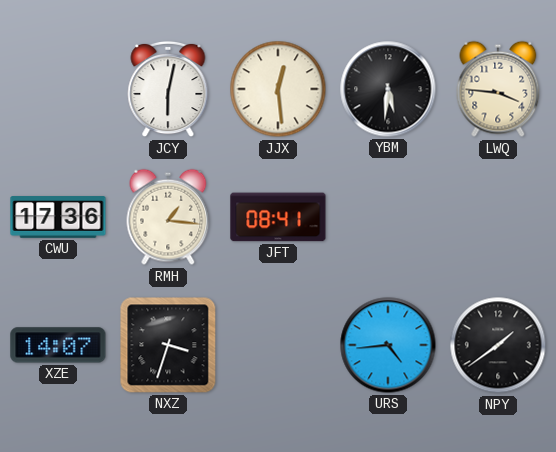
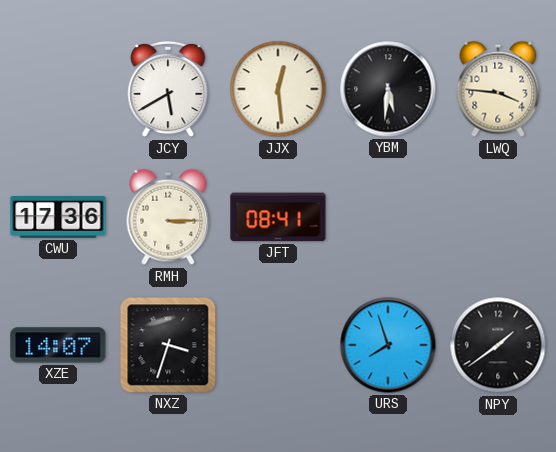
JCY: 6:02 -> 5:40
RMH: 1:16 -> 3:15
URS: 4:44 -> 7:57
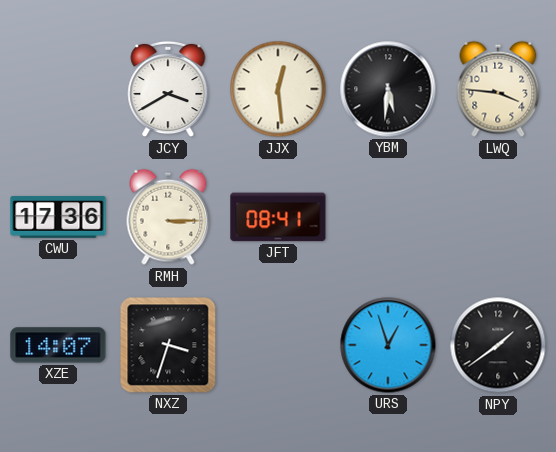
JCY: 5:40 -> 3:40
URS: 7:57 -> 12:57
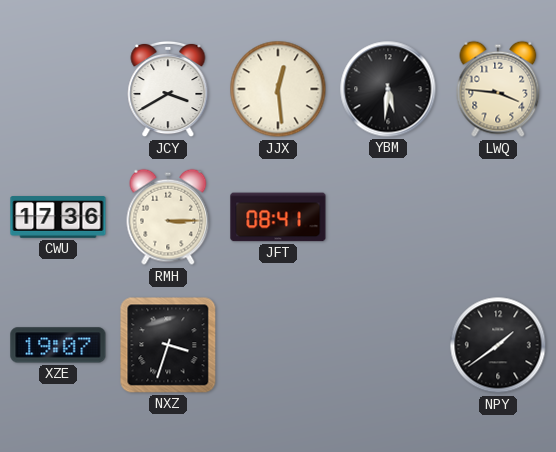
XZE: 14:07 -> 19:07
URS: 12:57 -> none
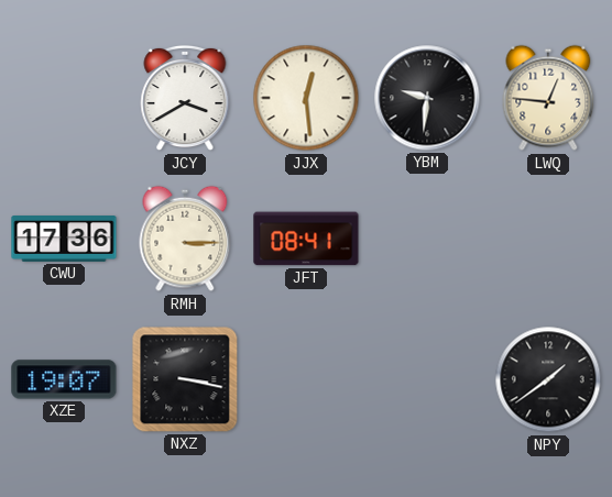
YBM: 5:31 -> 9:31
LWQ: 3:46 -> 12:46
NXZ: 3:33 -> 3:17
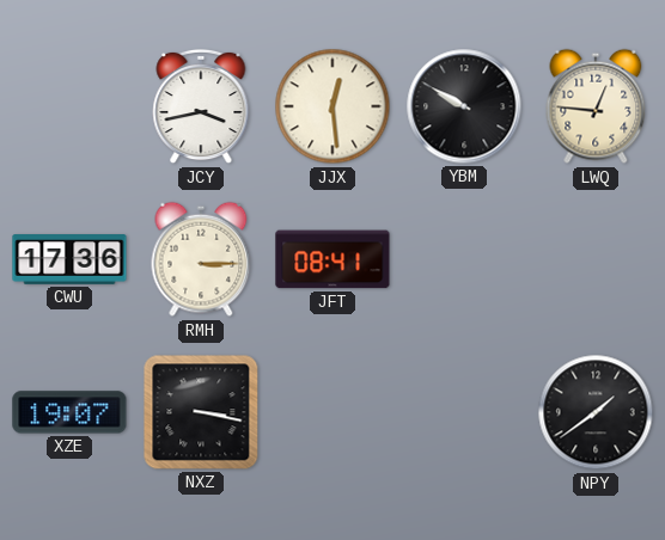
JCY: 3:40 -> 3:43
YBM: 9:31 -> 9:50
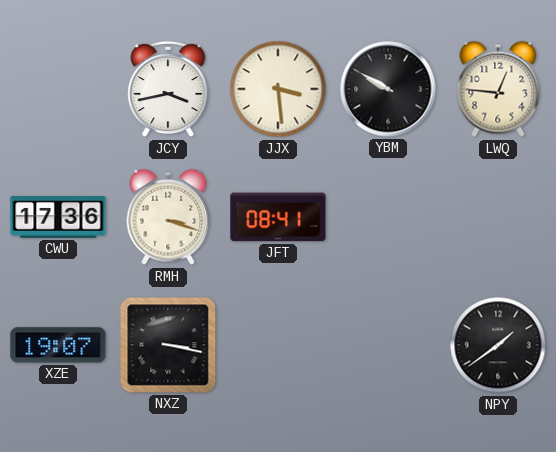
JJX: 12:29 -> 3:29
RMH: 3:15 -> 3:18
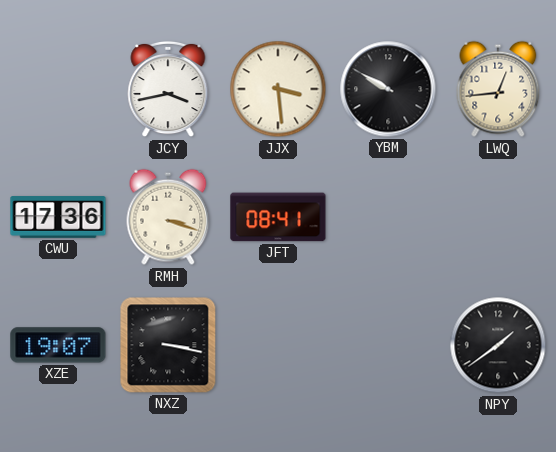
LWQ: 12:46 -> 12:44
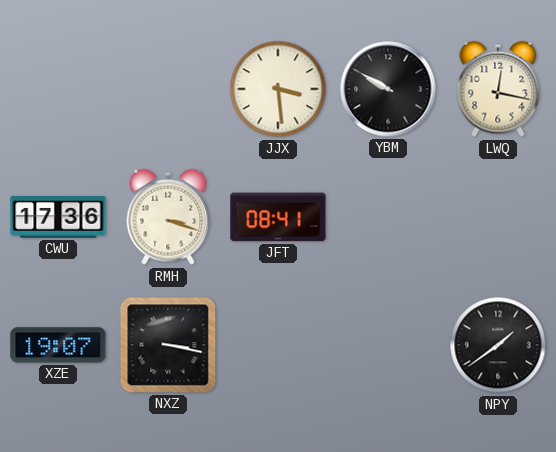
JCY: 3:43 -> none
LWQ: 12:44 -> 12:17
